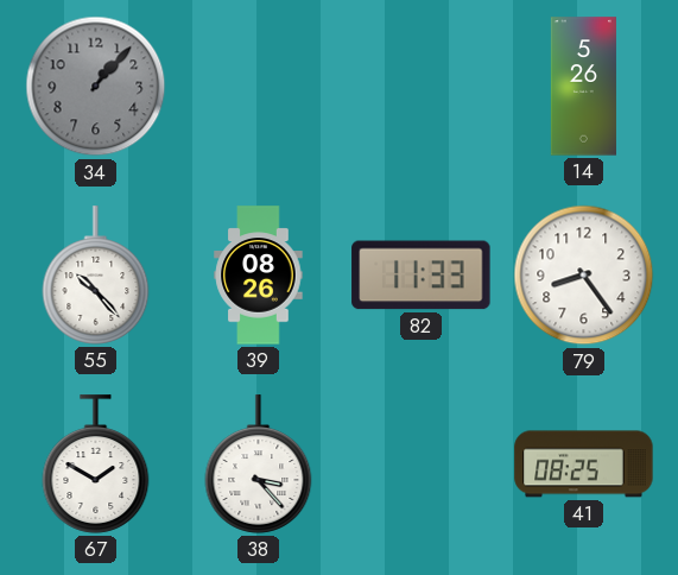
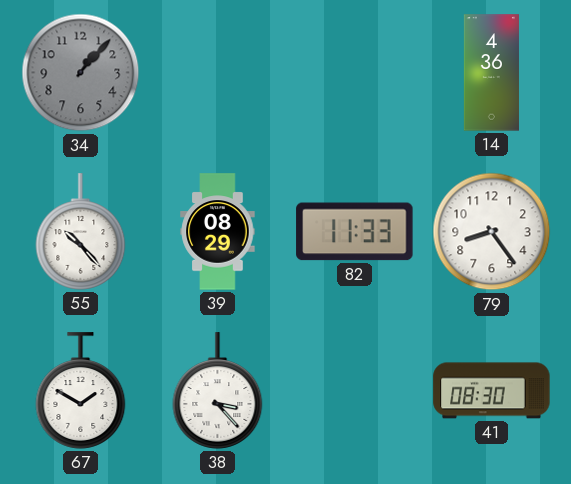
14: 5:26 -> 4:36
39: 08:26 -> 08:29
41: 08:25 -> 08:30
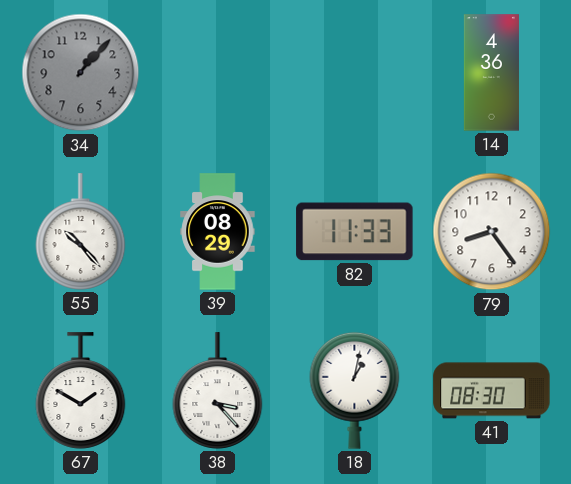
18: none -> 1:02
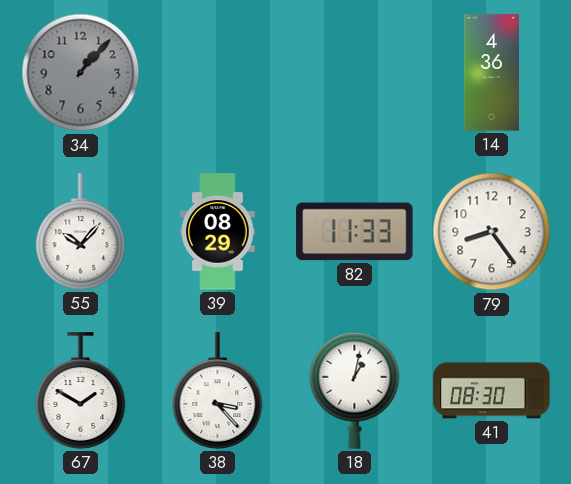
55: 10:23 -> 10:07
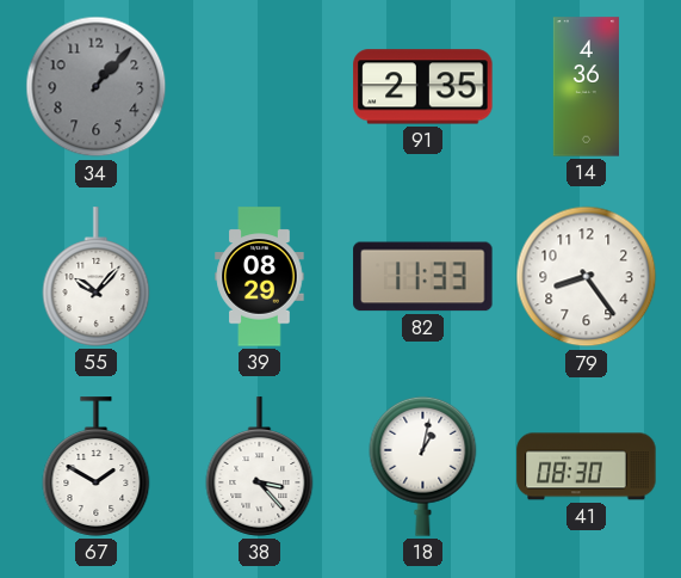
91: none -> 2:35
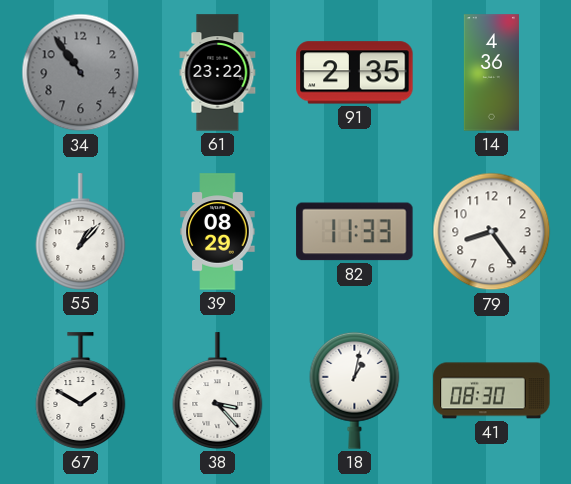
34: 1:07 -> 10:54
61: none -> 23:22
55: 10:07 -> 1:07
